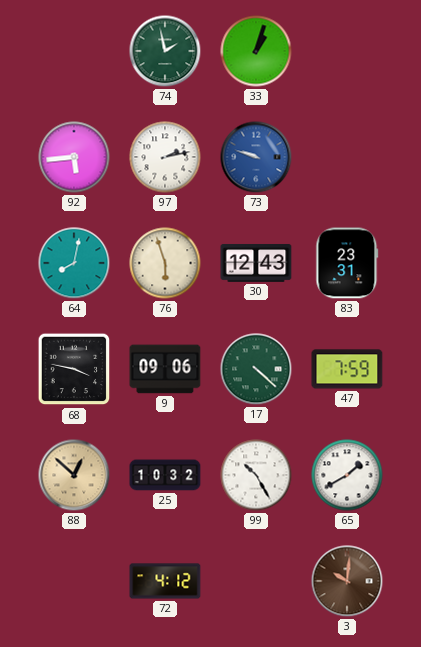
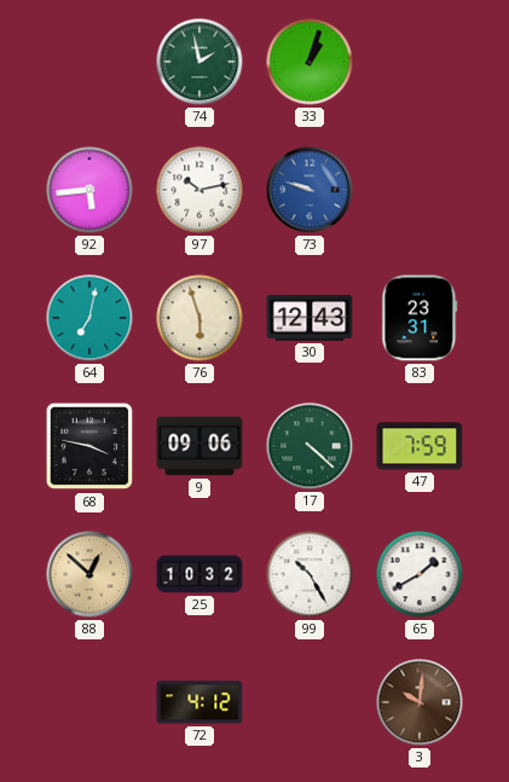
97: 2:13 -> 10:13
64: 8:02 -> 7:02
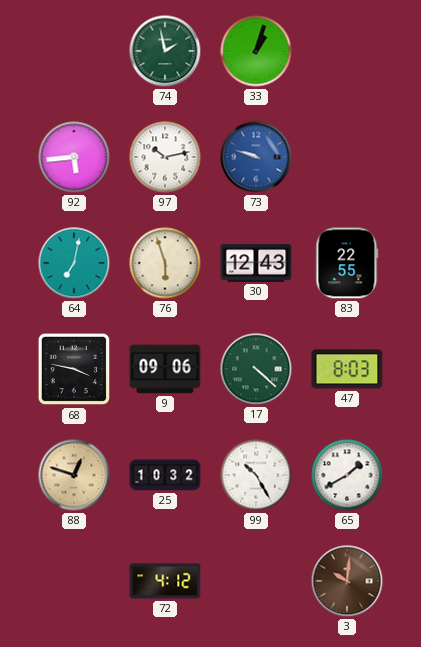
83: 23:31 -> 22:55
47: 7:59 -> 8:03
88: 12:52 -> 12:48
